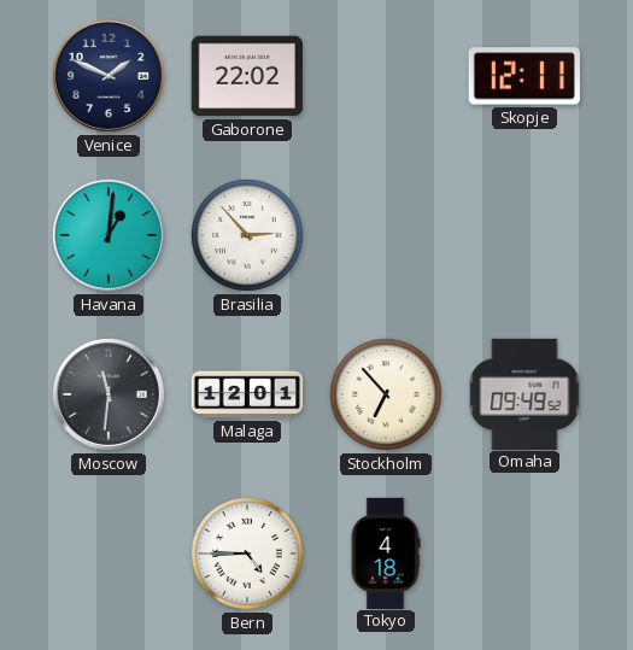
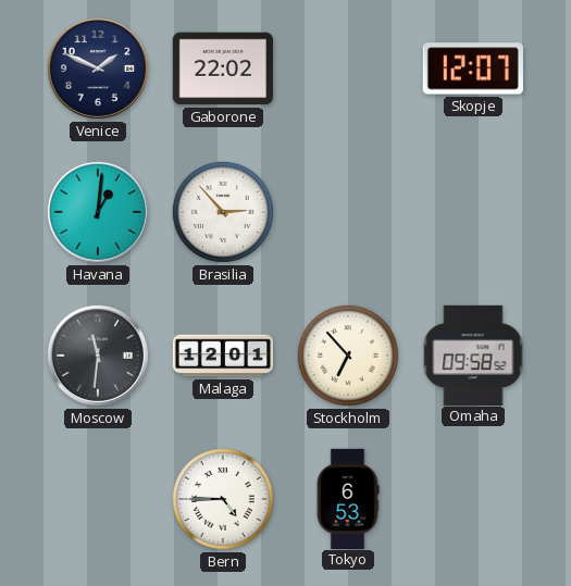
Skopje: 12:11 -> 12:07
Omaha: 09:49 -> 09:58
Tokyo: 4:18 -> 6:53
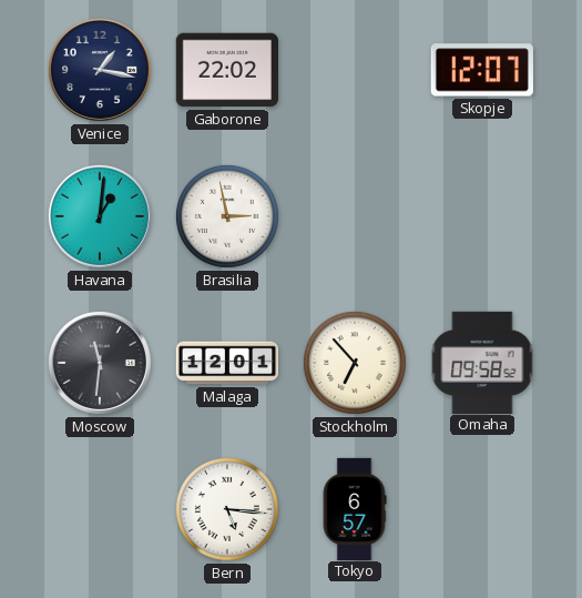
Venice: 1:49 -> 1:17
Brasilia: 2:53 -> 2:58
Bern: 4:45 -> 5:16
Tokyo: 6:53 -> 6:57
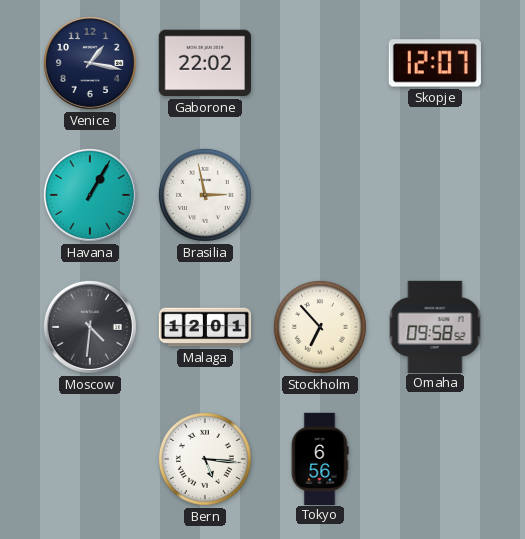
Havana: 1:01 -> 1:05
Moscow: 11:31 -> 4:31
Tokyo: 6:57 -> 6:56
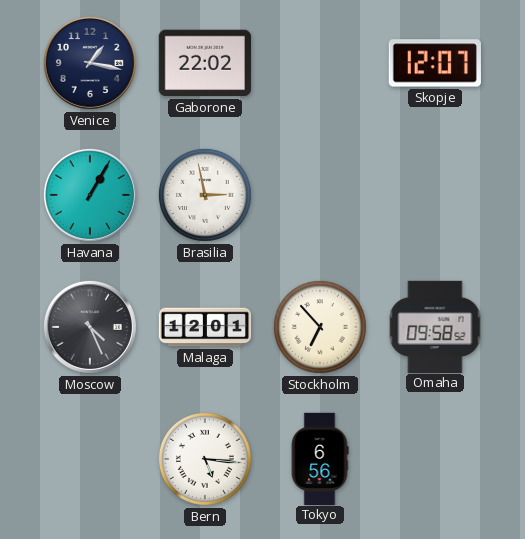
Moscow: 4:31 -> 4:26
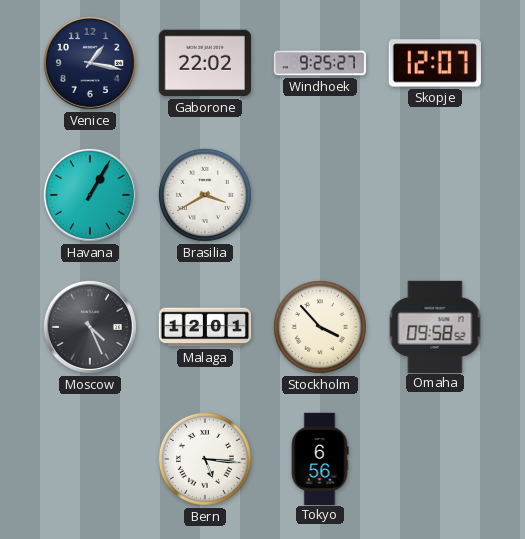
Windhoek: none -> 9:25
Brasilia: 2:58 -> 3:40
Stockholm: 6:53 -> 3:53
